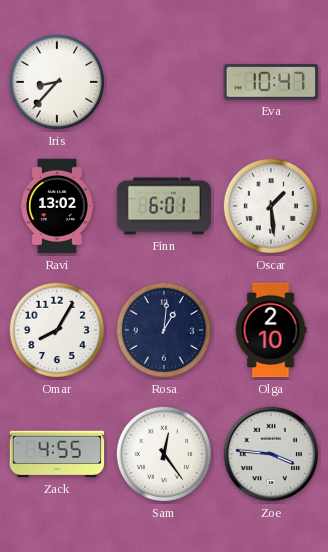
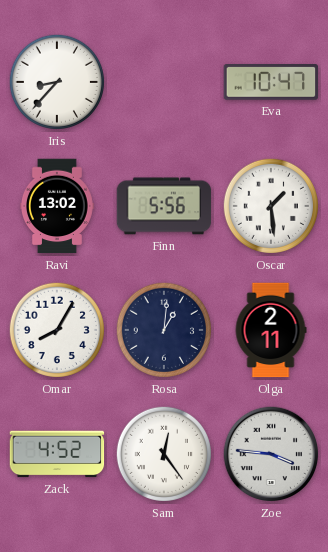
Finn: 6:01 -> 5:56
Olga: 2:10 -> 2:11
Zack: 4:55 -> 4:52
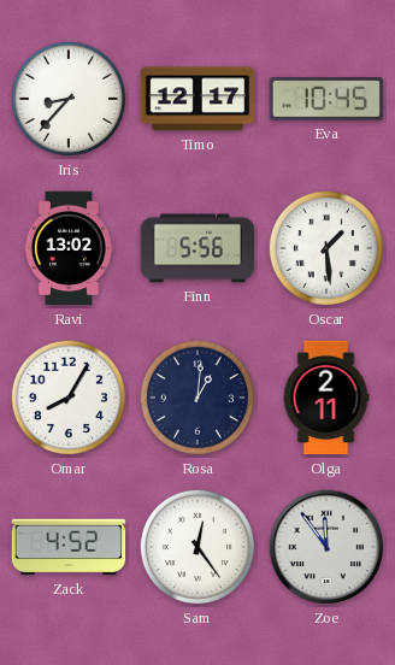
Timo: none -> 12:17
Eva: 10:47 -> 10:45
Zoe: 3:46 -> 11:54
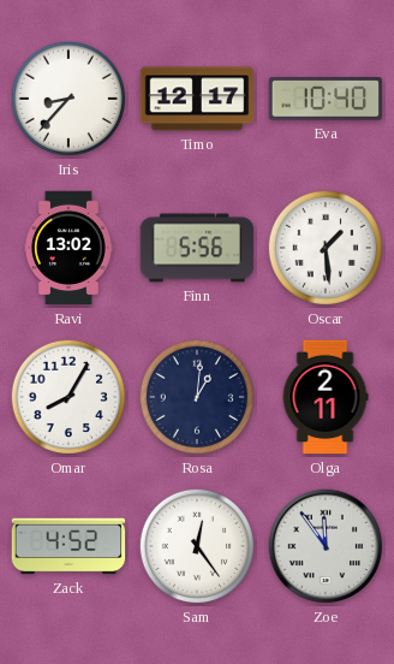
Eva: 10:45 -> 10:40
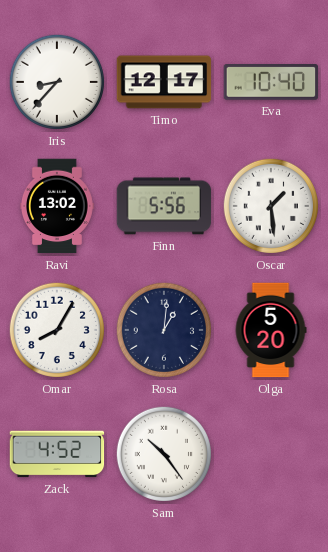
Olga: 2:11 -> 5:20
Sam: 12:24 -> 10:24
Zoe: 11:54 -> none
